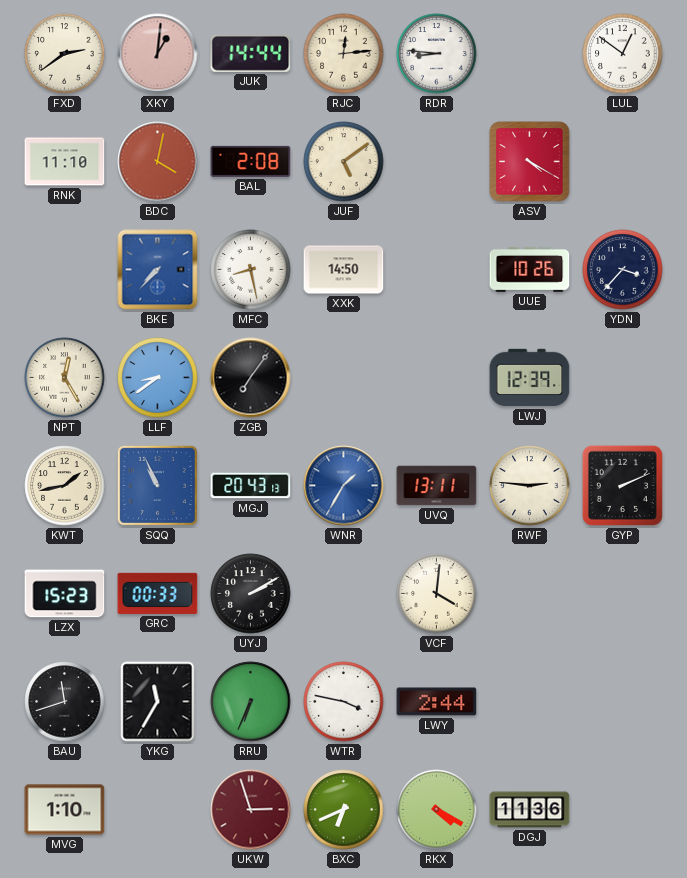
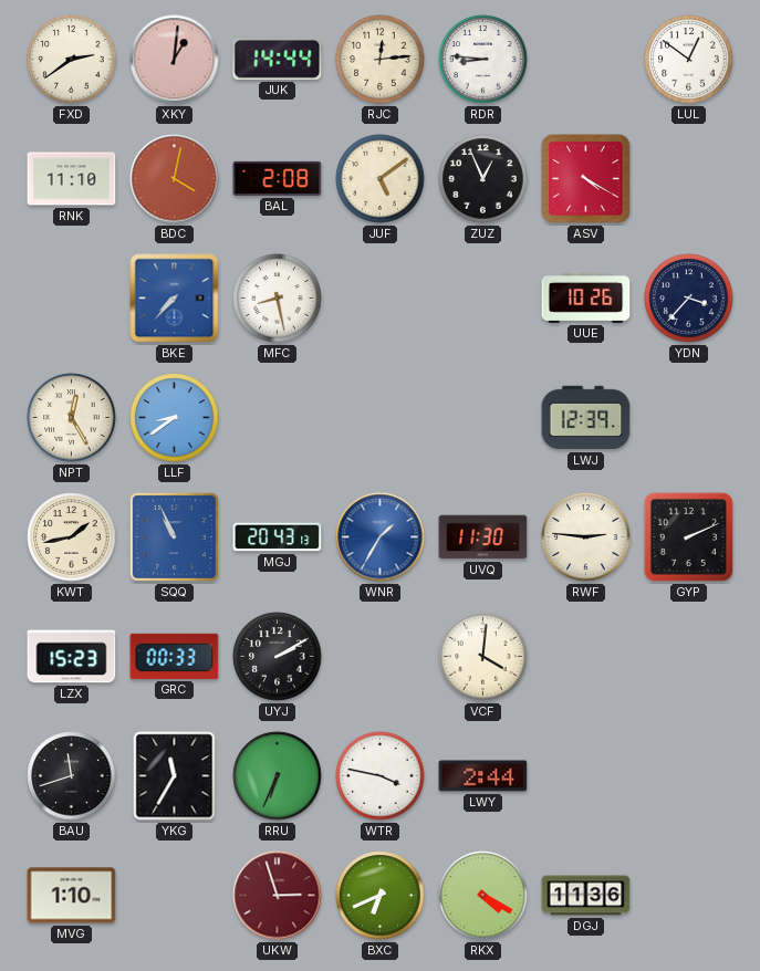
ZUZ: none -> 12:56
XXK: 14:50 -> none
ZGB: 7:06 -> none
UVQ: 13:11 -> 11:30
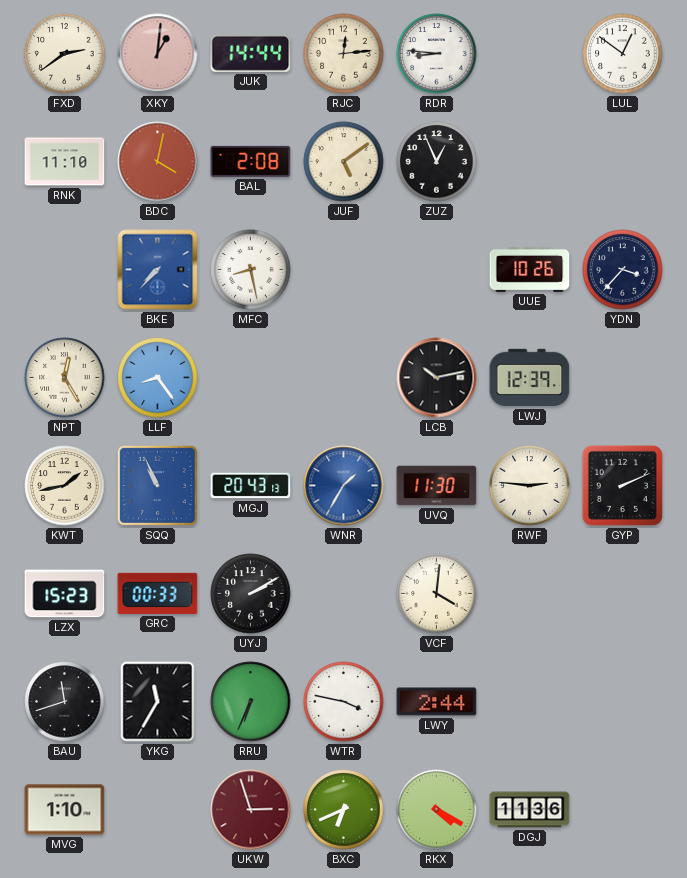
ASV: 4:20 -> none
LLF: 8:39 -> 8:24
LCB: none -> 10:13
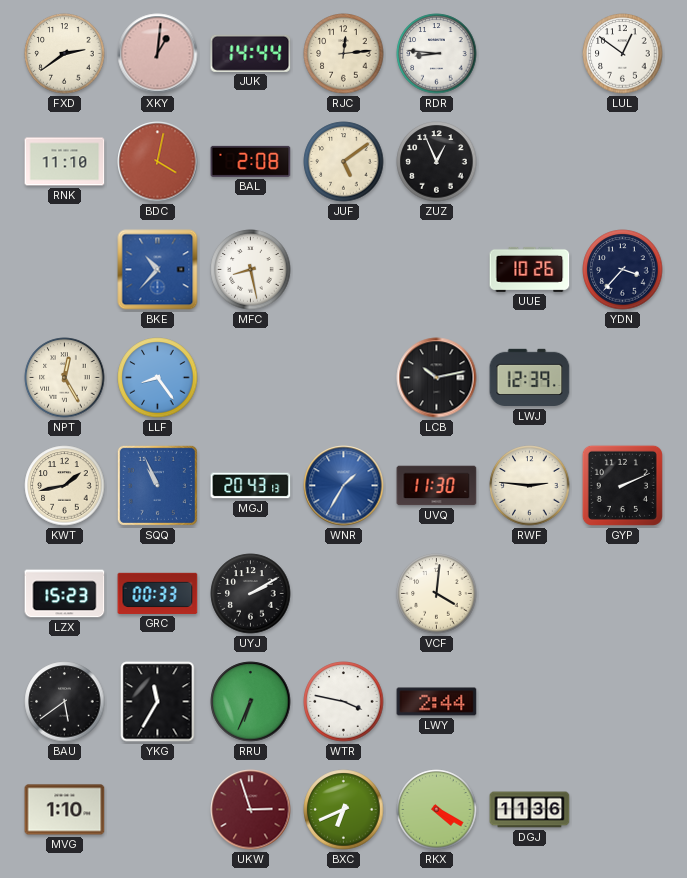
BKE: 7:37 -> 10:37
BAU: 11:42 -> 5:39
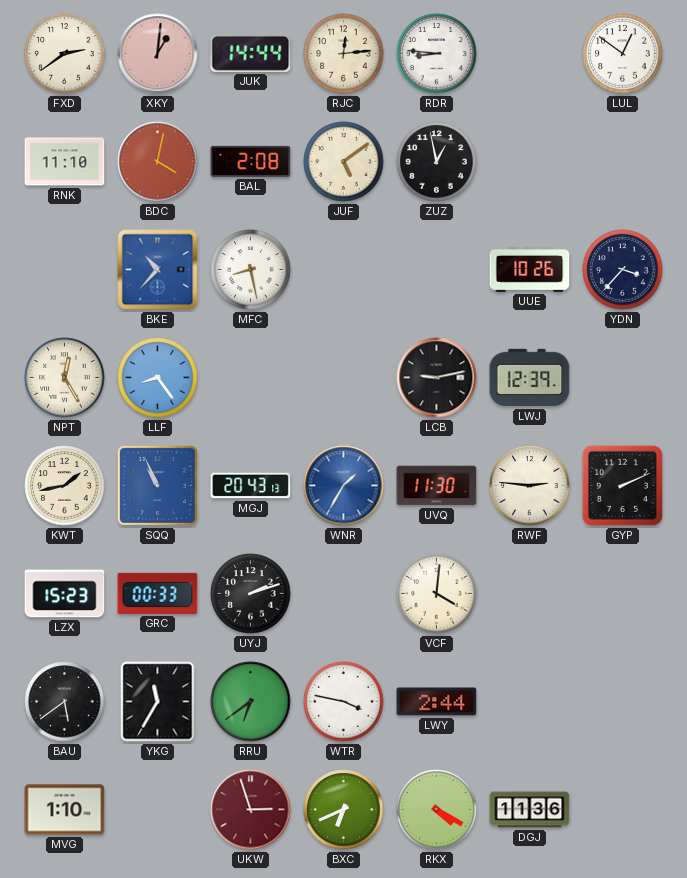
ZUZ: 12:56 -> 12:58
LCB: 10:13 -> 9:13
UYJ: 2:10 -> 2:12
RRU: 6:34 -> 6:39
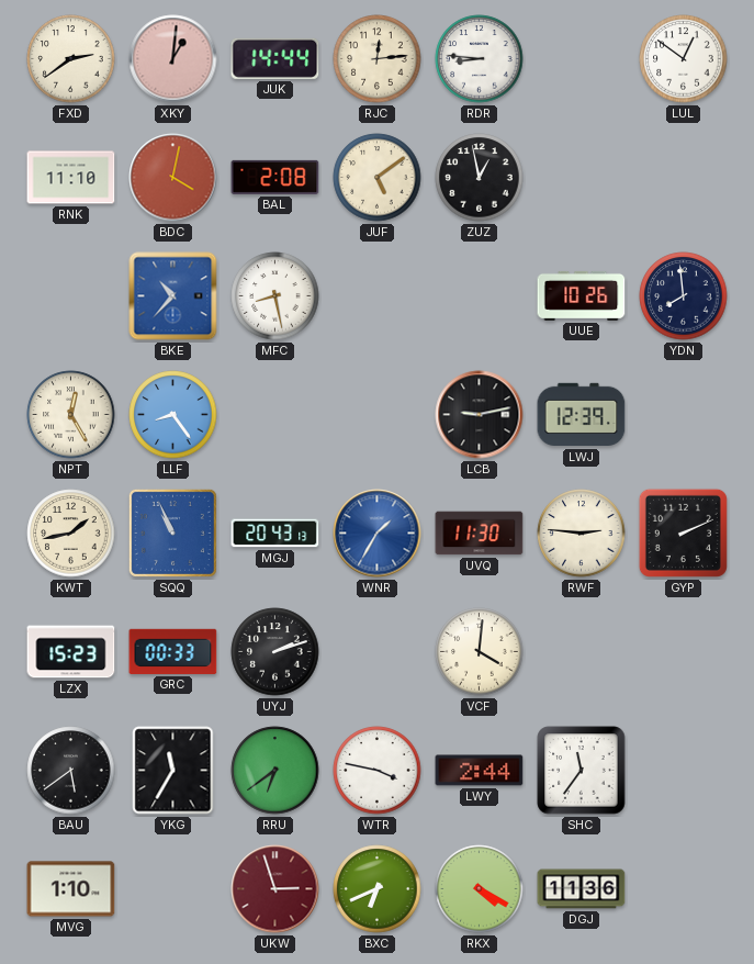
YDN: 3:37 -> 7:59
SHC: none -> 11:36
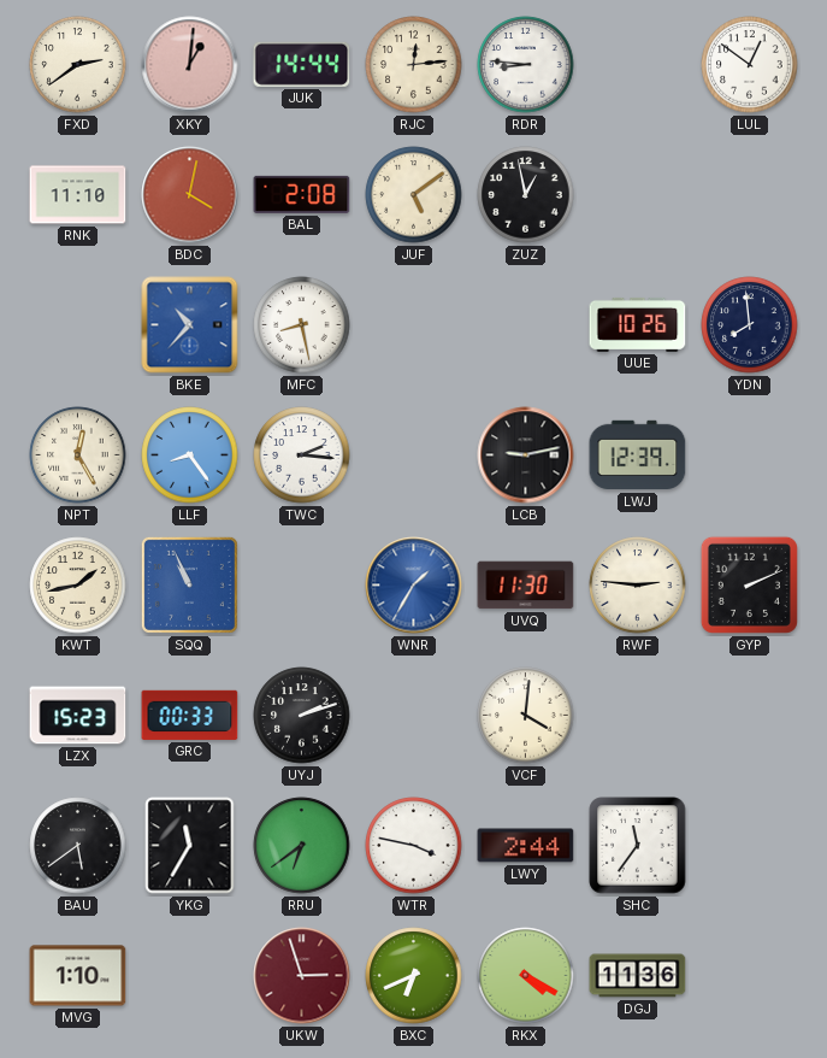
TWC: none -> 2:16
MGJ: 20:43 -> none
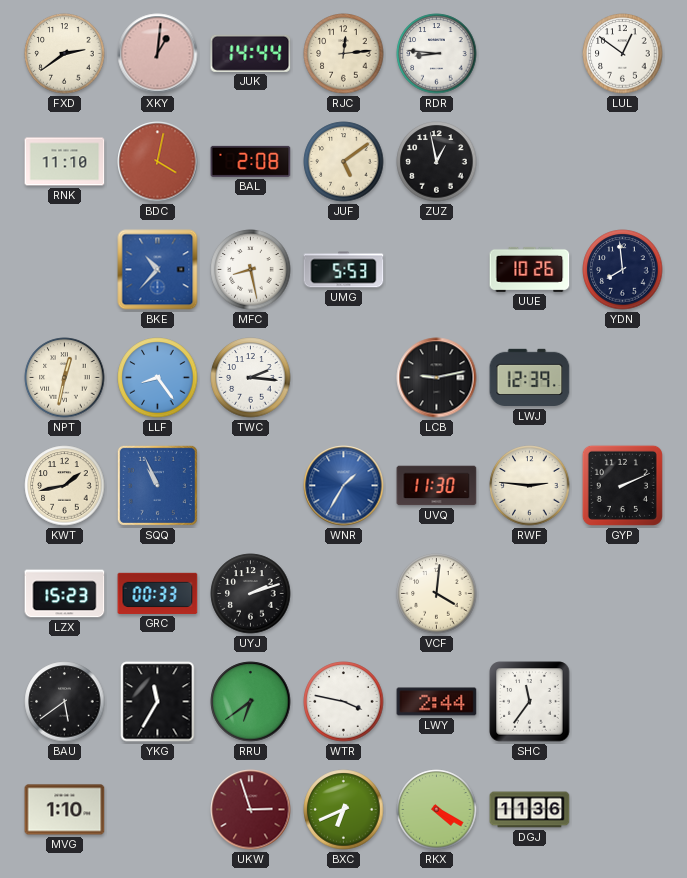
UMG: none -> 5:53
NPT: 12:25 -> 12:32
